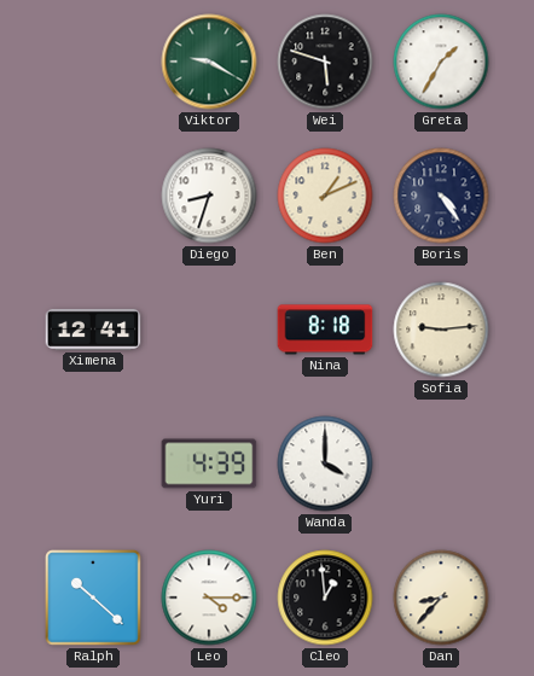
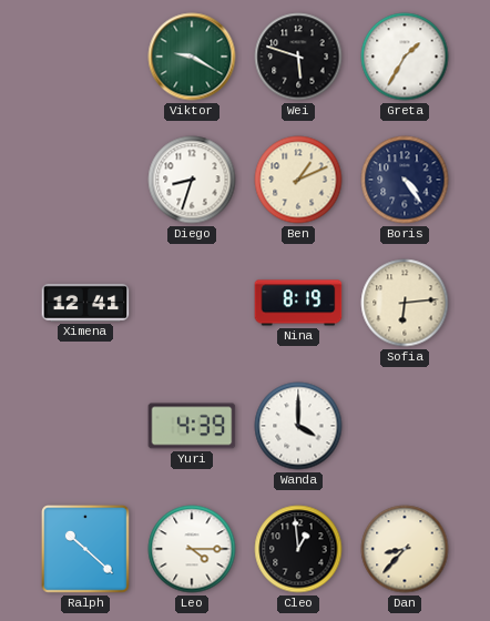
Nina: 8:18 -> 8:19
Sofia: 9:14 -> 6:14
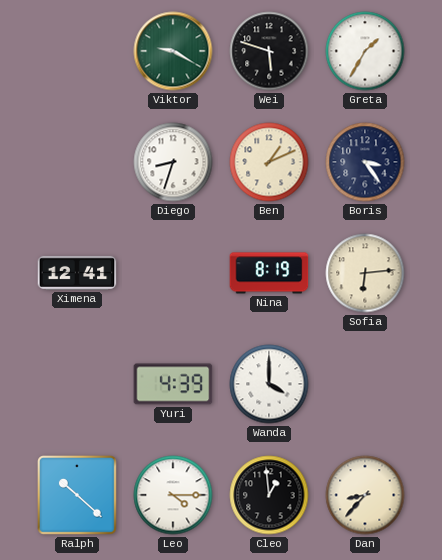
Boris: 4:24 -> 3:24
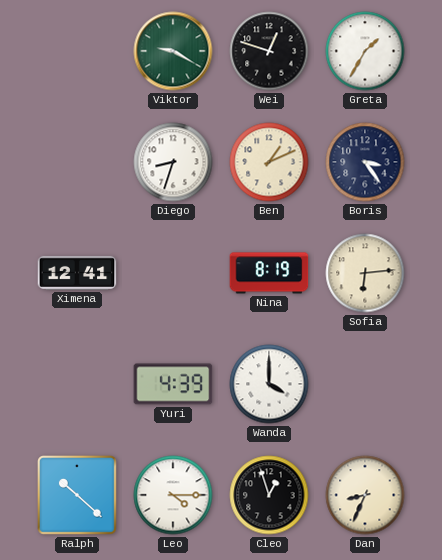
Wei: 5:48 -> 12:48
Cleo: 12:59 -> 12:57
Dan: 8:37 -> 8:34
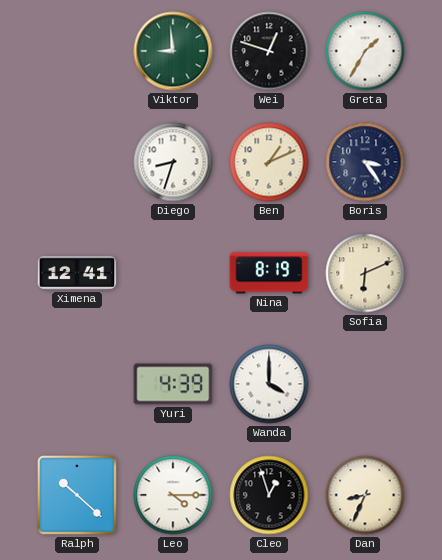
Viktor: 9:20 -> 8:59
Sofia: 6:14 -> 6:11
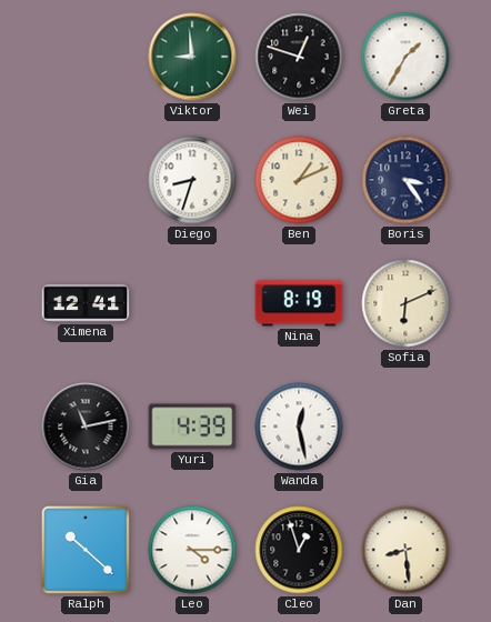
Gia: none -> 11:13
Wanda: 4:00 -> 12:28
Dan: 8:34 -> 8:29
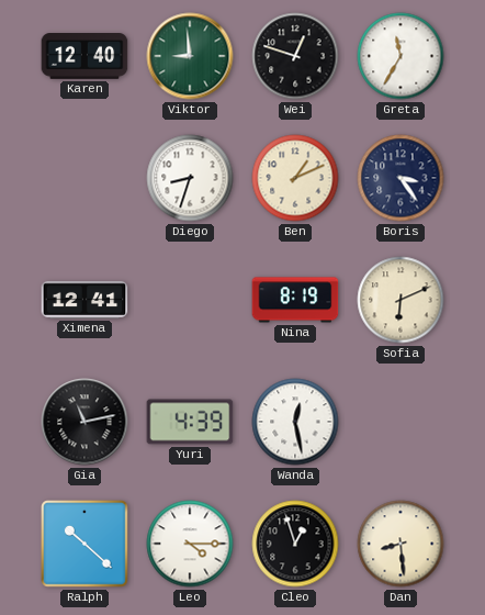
Karen: none -> 12:40
Greta: 1:35 -> 11:35
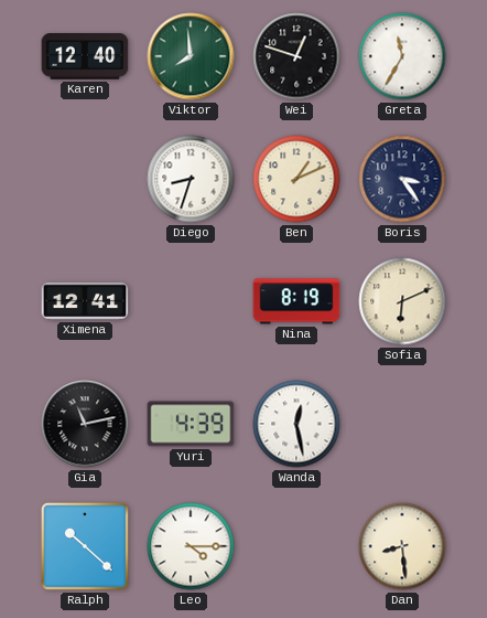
Viktor: 8:59 -> 7:59
Cleo: 12:57 -> none
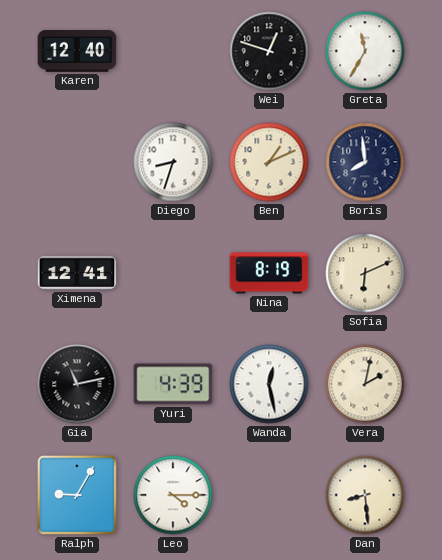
Viktor: 7:59 -> none
Boris: 3:24 -> 7:59
Vera: none -> 2:02
Ralph: 10:22 -> 9:05
